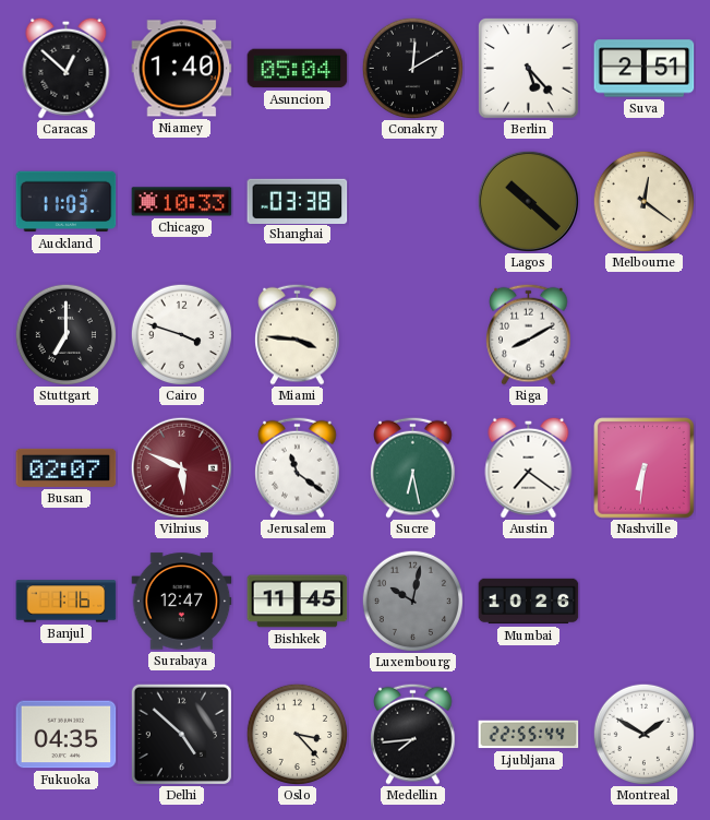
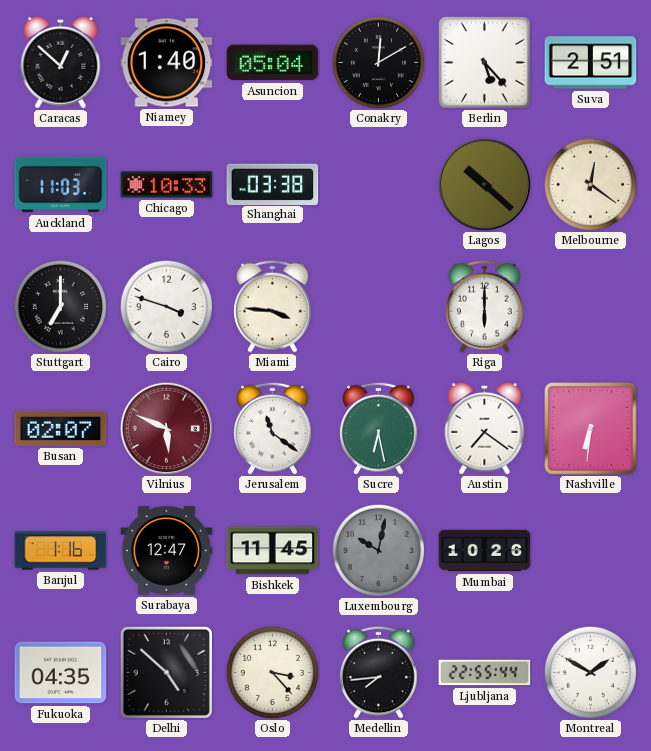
Riga: 8:10 -> 6:00
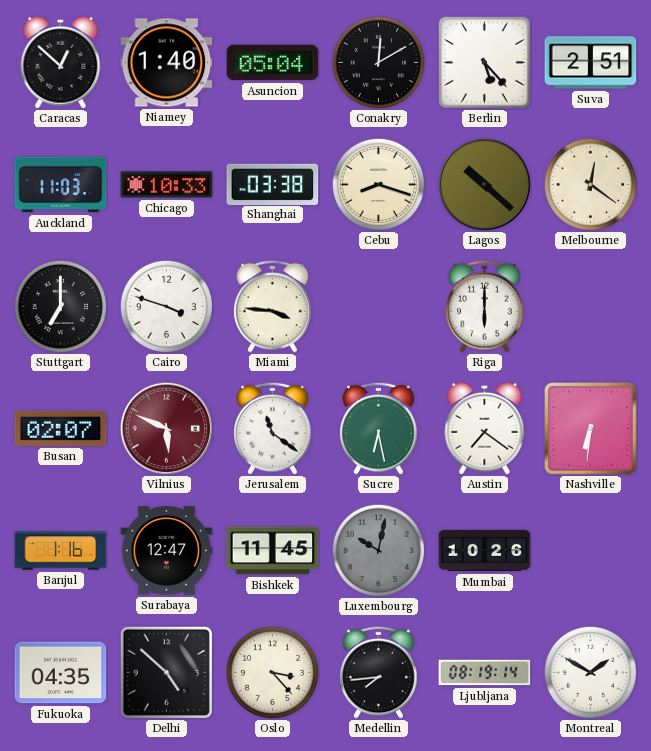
Cebu: none -> 8:18
Ljubljana: 22:55 -> 08:19
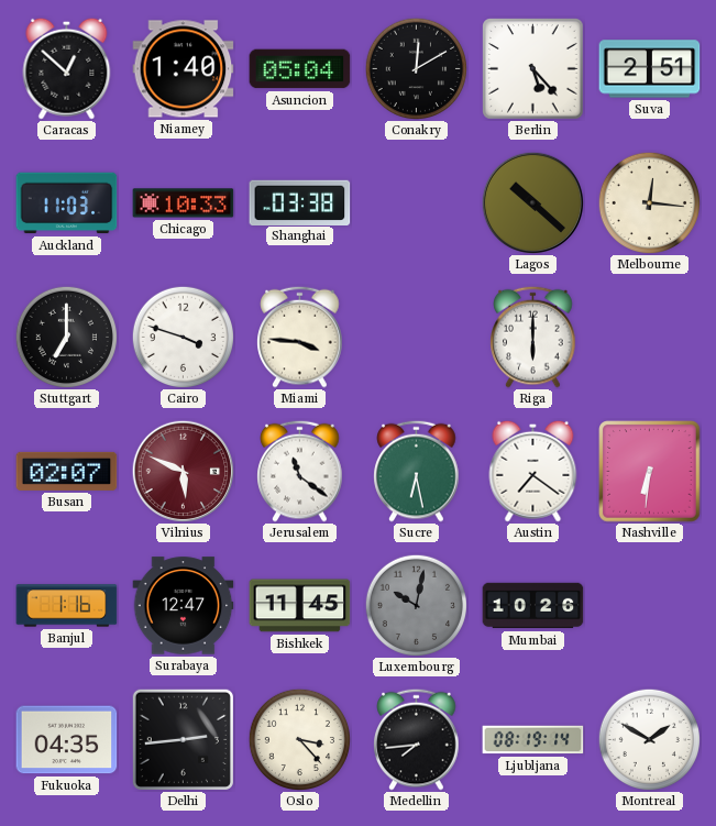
Cebu: 8:18 -> none
Melbourne: 12:21 -> 12:16
Delhi: 4:52 -> 2:44
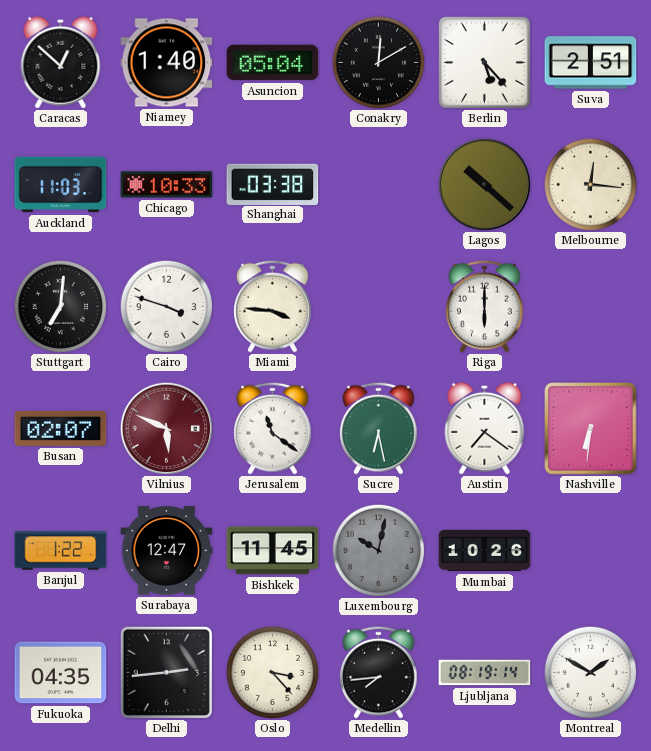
Stuttgart: 7:00 -> 7:01
Banjul: 1:16 -> 1:22
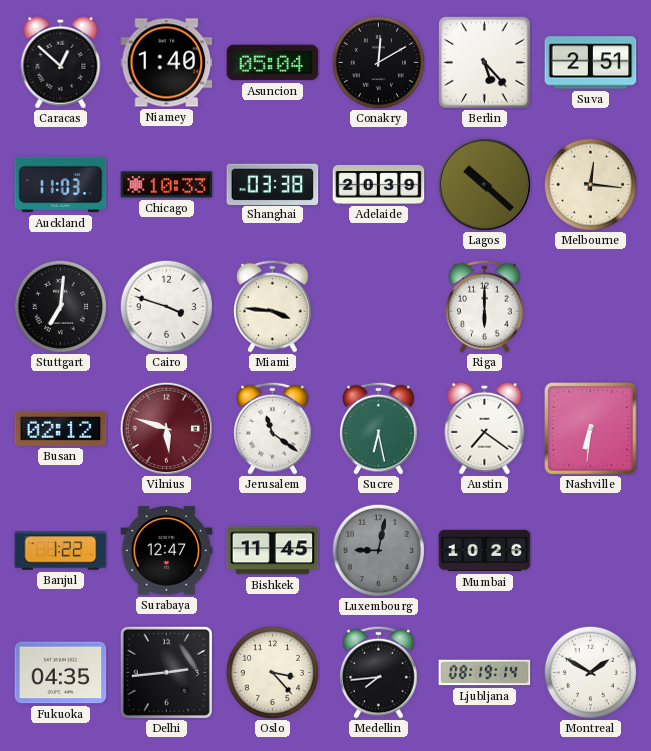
Adelaide: none -> 20:39
Busan: 02:07 -> 02:12
Vilnius: 5:49 -> 5:48
Luxembourg: 10:02 -> 9:02
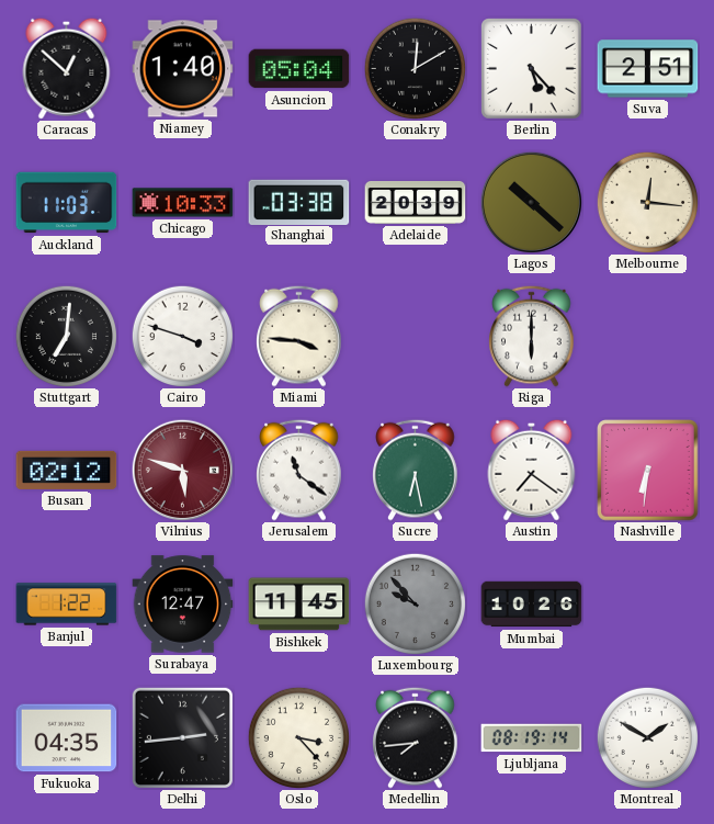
Luxembourg: 9:02 -> 9:53
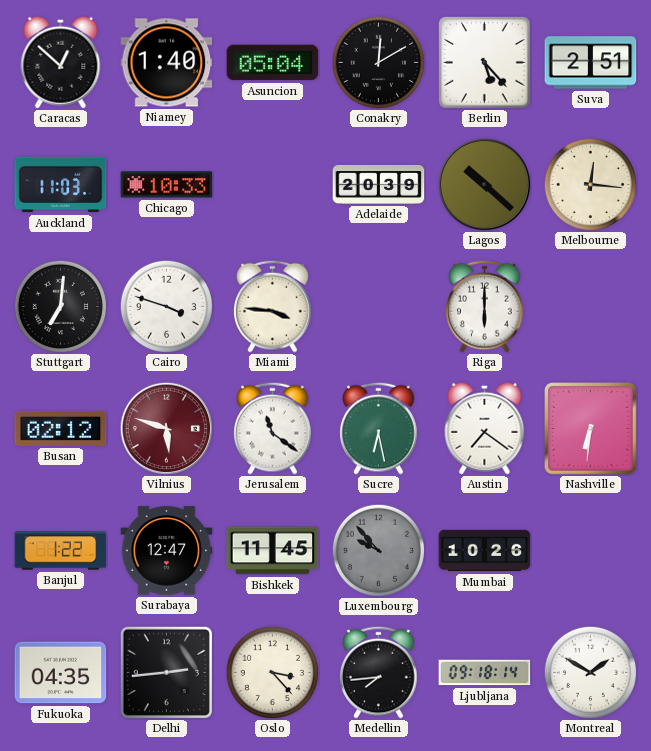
Shanghai: 03:38 -> none
Ljubljana: 08:19 -> 09:18
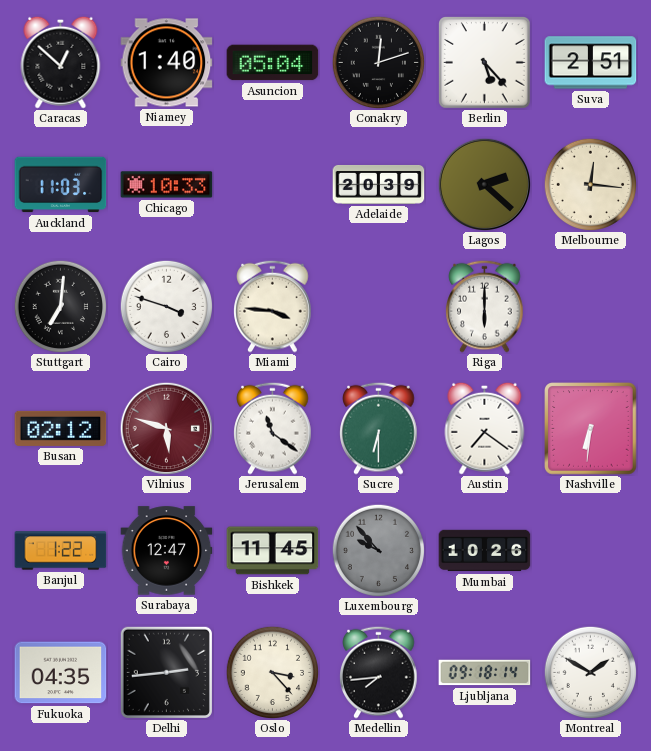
Conakry: 12:10 -> 12:12
Lagos: 10:22 -> 2:22
Sucre: 6:28 -> 6:30
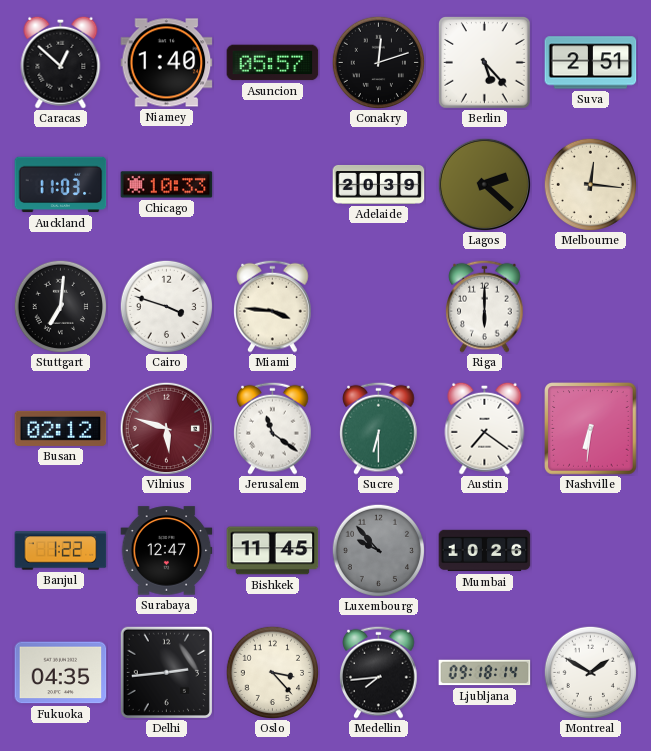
Asuncion: 05:04 -> 05:57
